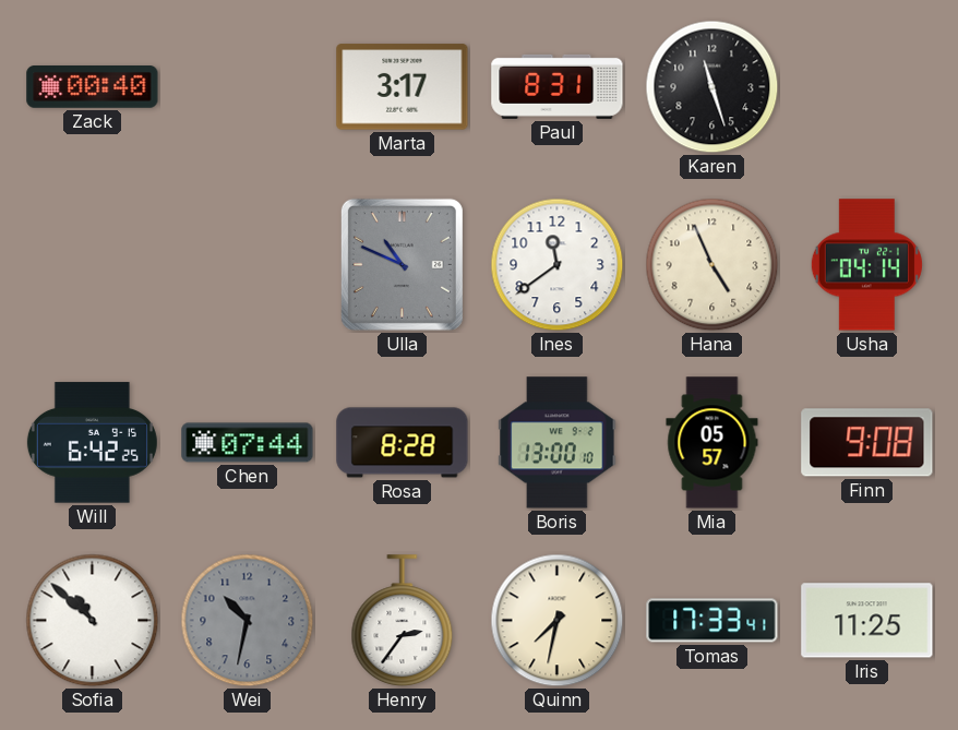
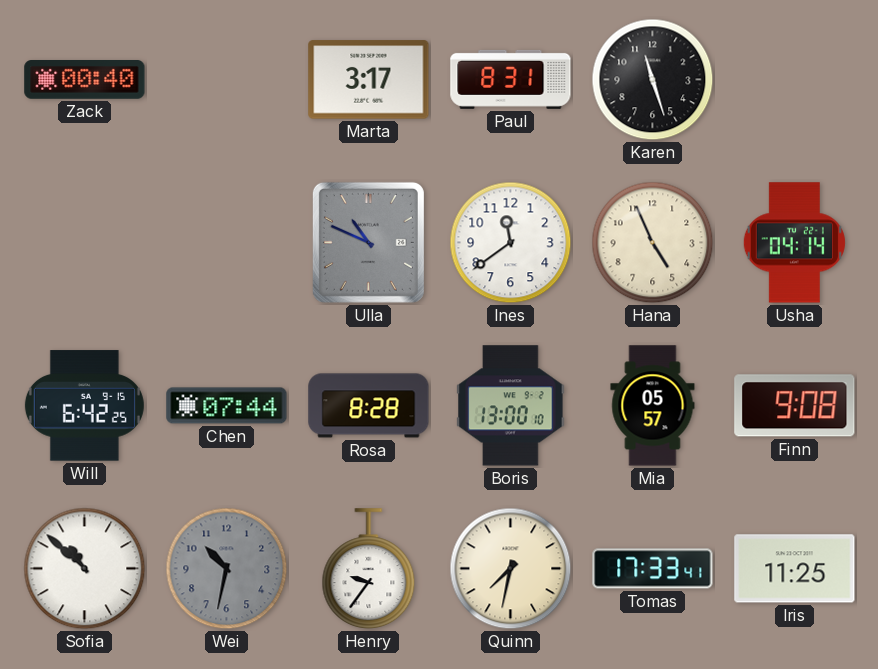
Henry: 2:36 -> 9:36
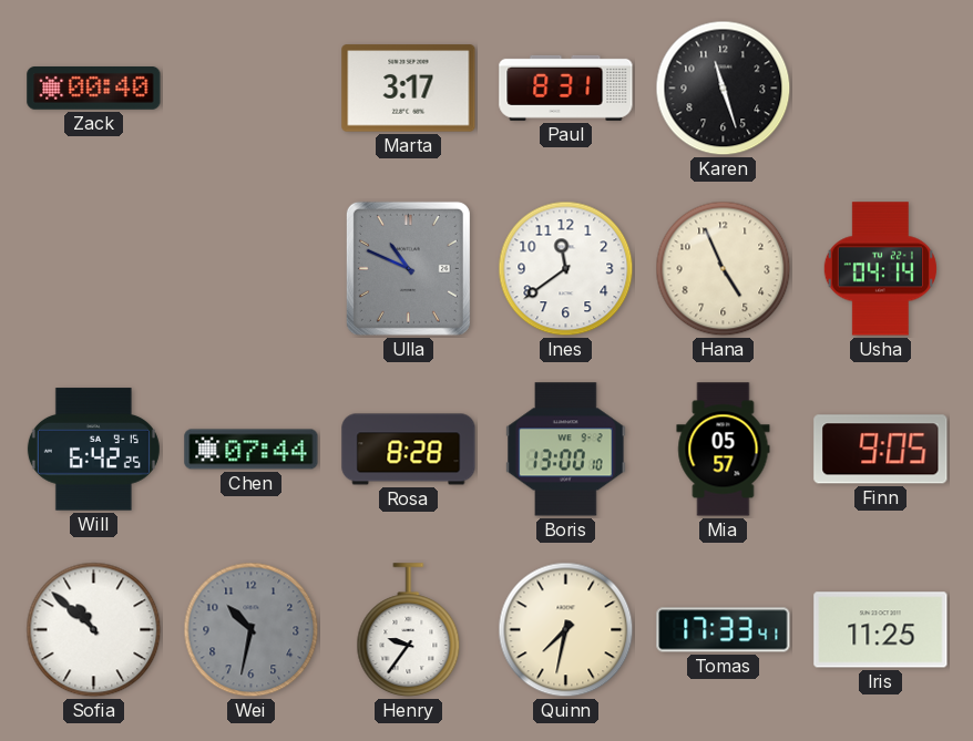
Finn: 9:08 -> 9:05
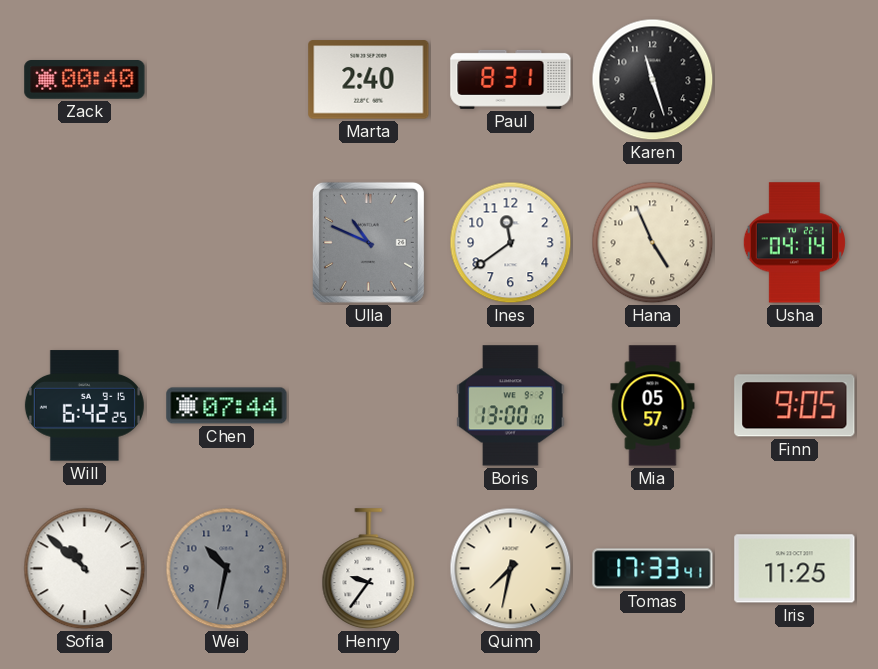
Marta: 3:17 -> 2:40
Rosa: 8:28 -> none
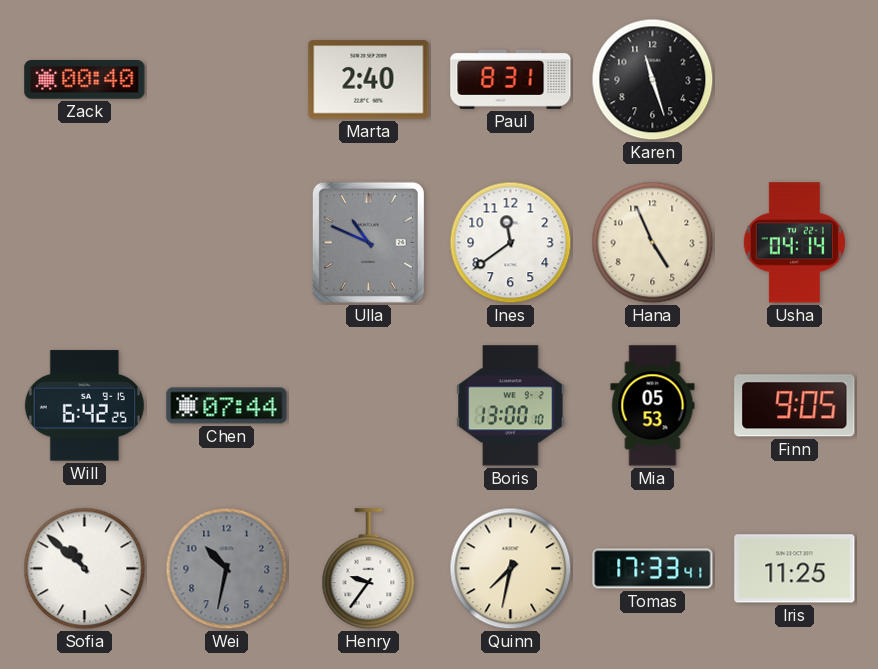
Mia: 05:57 -> 05:53
